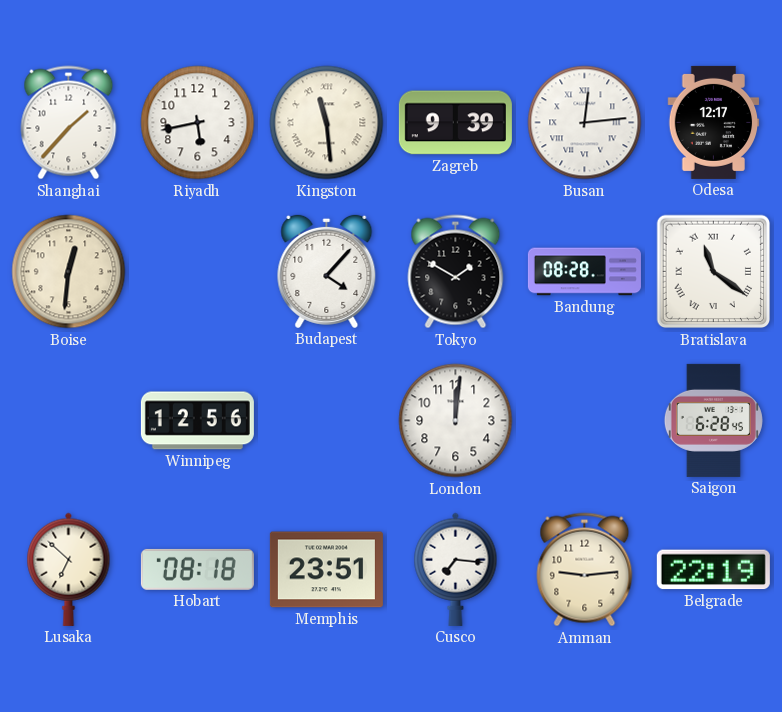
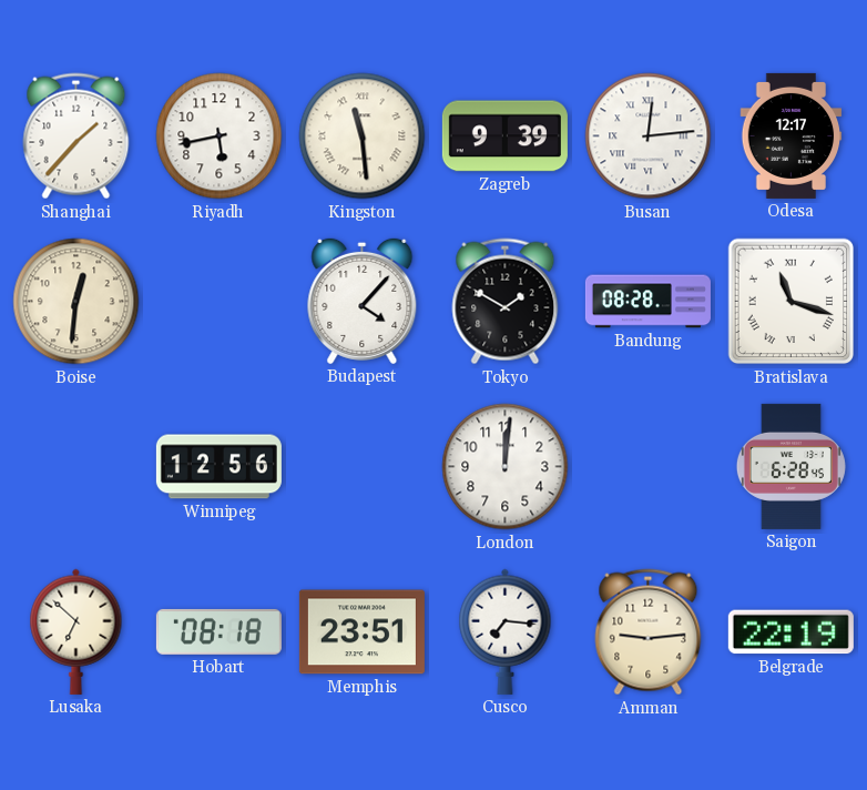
Bratislava: 11:21 -> 11:18
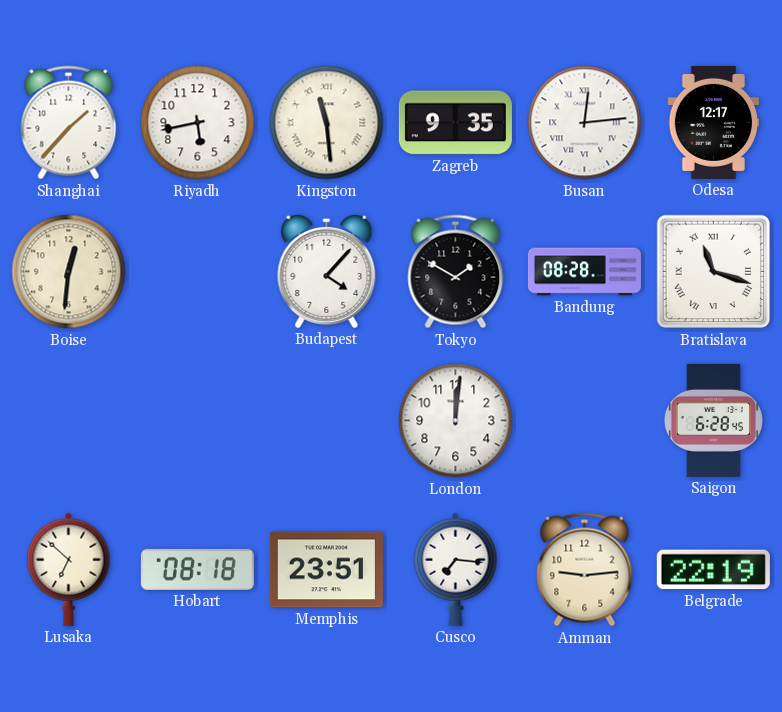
Zagreb: 9:39 -> 9:35
Winnipeg: 12:56 -> none
